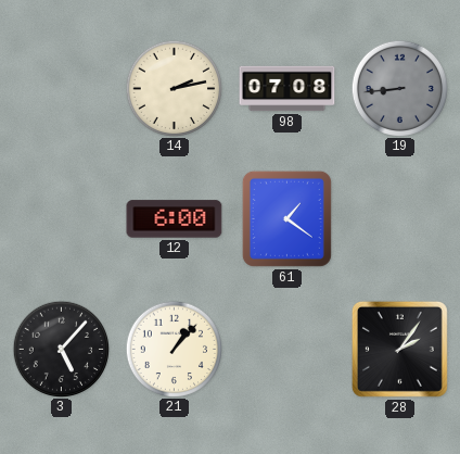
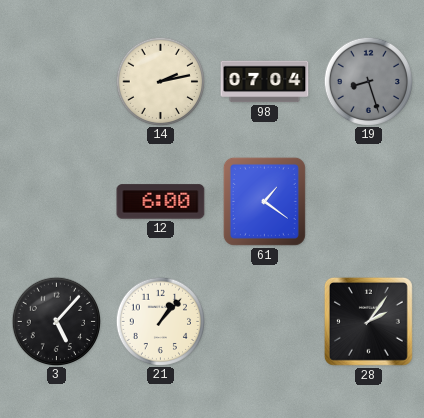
98: 07:08 -> 07:04
19: 8:44 -> 8:27
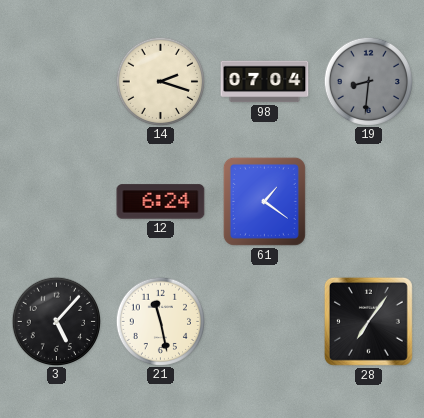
14: 2:13 -> 2:18
19: 8:27 -> 8:31
12: 6:00 -> 6:24
21: 1:07 -> 11:28
28: 2:06 -> 7:06
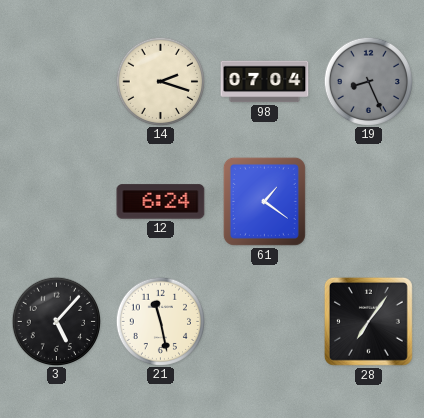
19: 8:31 -> 8:26
